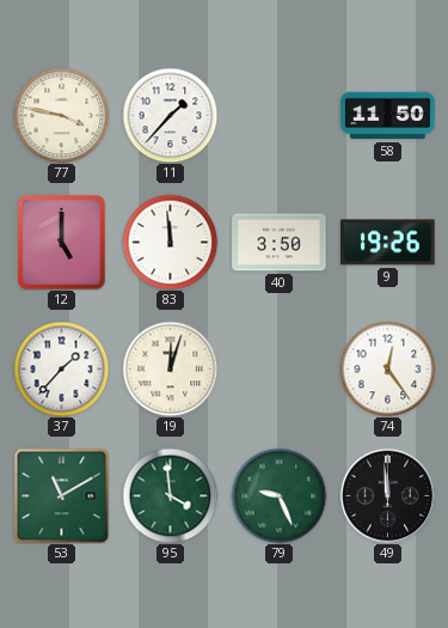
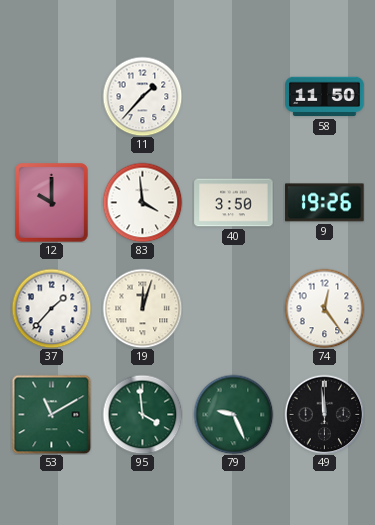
77: 3:47 -> none
12: 5:00 -> 10:00
83: 11:59 -> 3:59
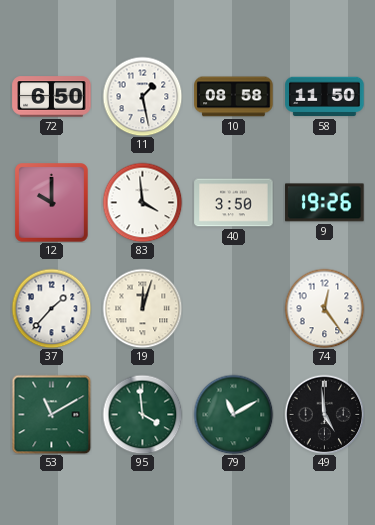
72: none -> 6:50
11: 1:37 -> 1:28
10: none -> 08:58
79: 9:26 -> 11:10
49: 11:59 -> 4:59
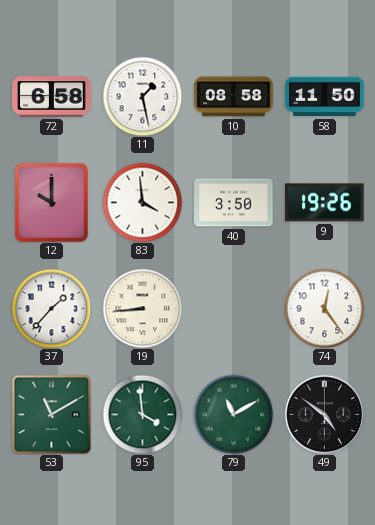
72: 6:50 -> 6:58
19: 12:03 -> 8:44
49: 4:59 -> 4:51
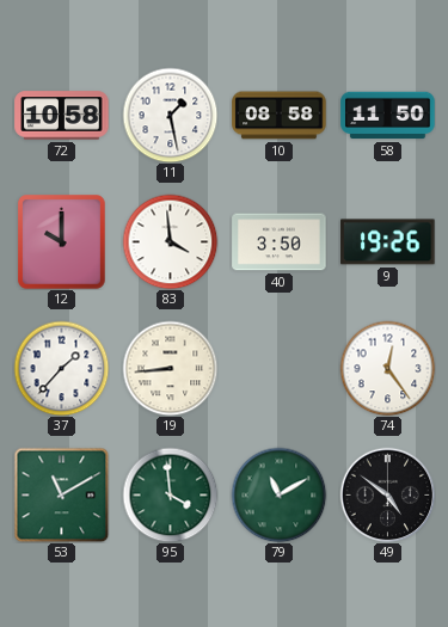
72: 6:58 -> 10:58
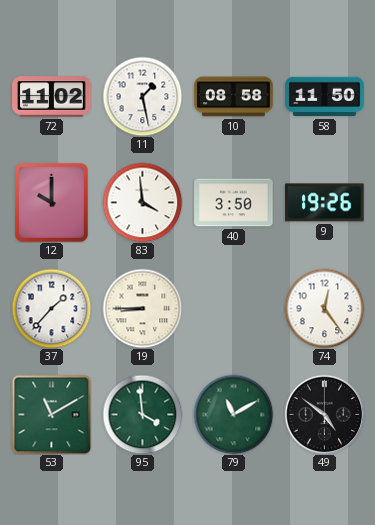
72: 10:58 -> 11:02
19: 8:44 -> 8:45
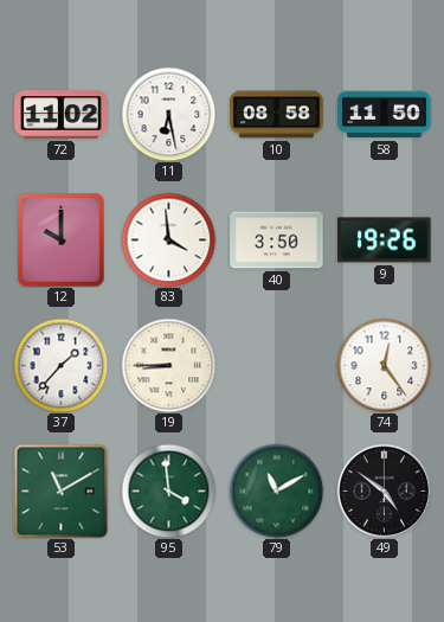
11: 1:28 -> 6:28
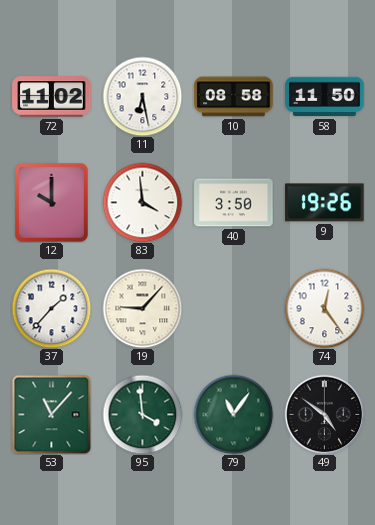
19: 8:45 -> 9:07
53: 11:10 -> 11:07
79: 11:10 -> 11:06
